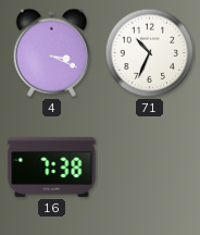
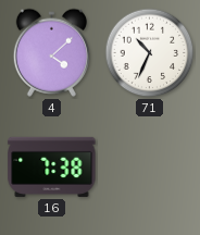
4: 3:19 -> 4:08
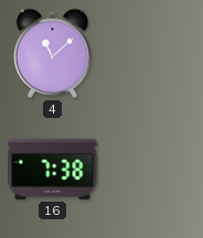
4: 4:08 -> 11:08
71: 10:34 -> none
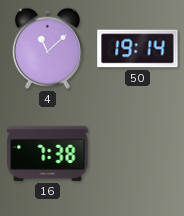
50: none -> 19:14
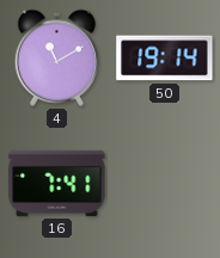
4: 11:08 -> 11:10
16: 7:38 -> 7:41
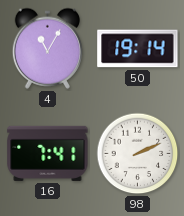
4: 11:10 -> 11:05
98: none -> 2:11
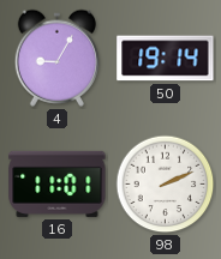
4: 11:05 -> 9:05
16: 7:41 -> 11:01
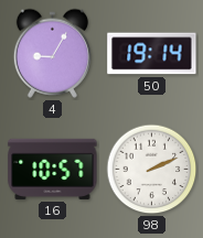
16: 11:01 -> 10:57
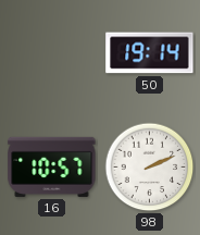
4: 9:05 -> none
